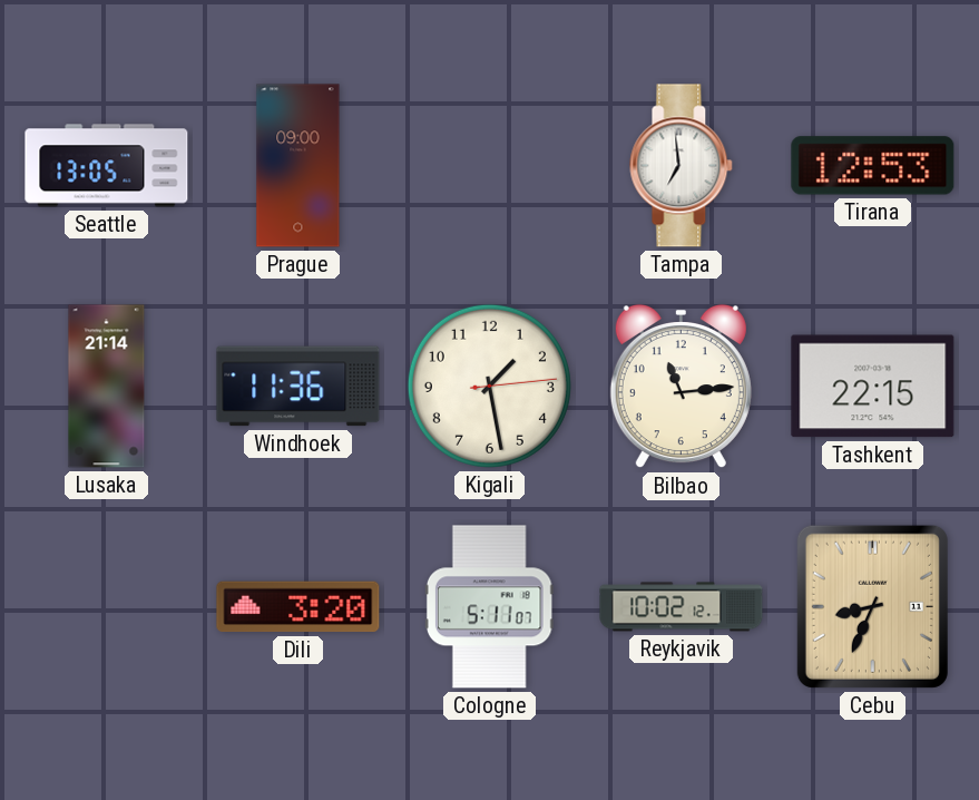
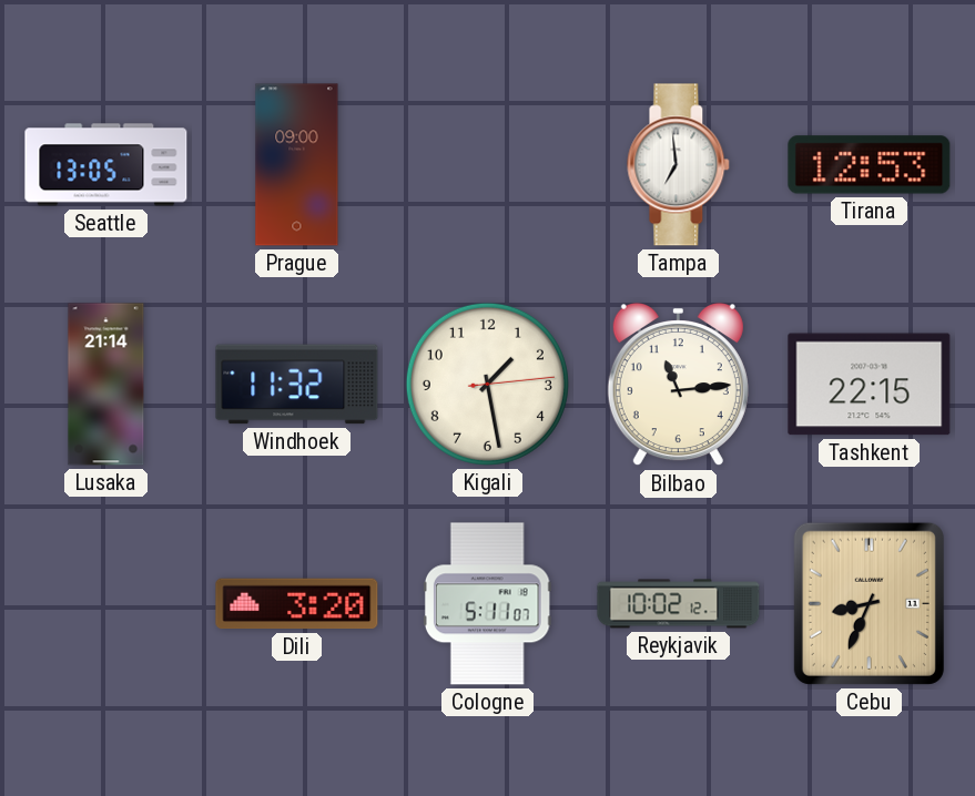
Windhoek: 11:36 -> 11:32
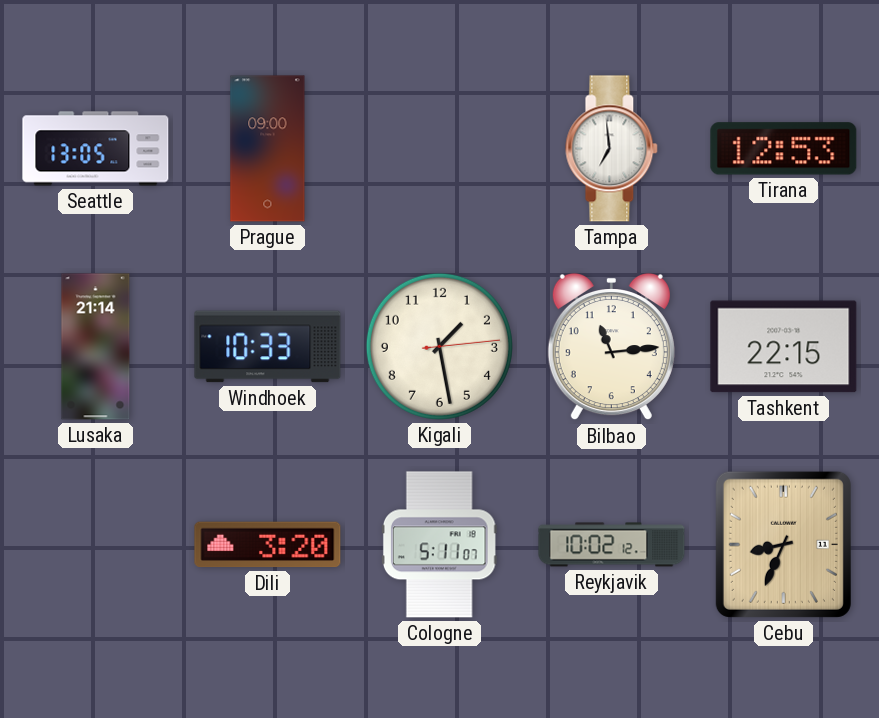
Windhoek: 11:32 -> 10:33
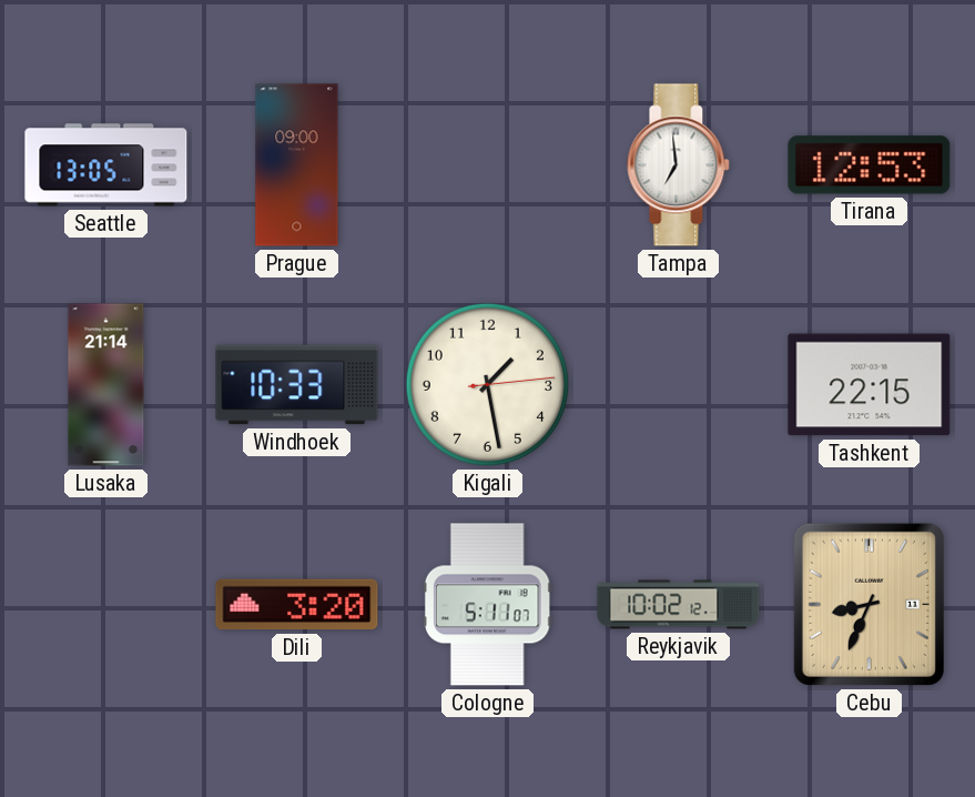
Bilbao: 11:14 -> none
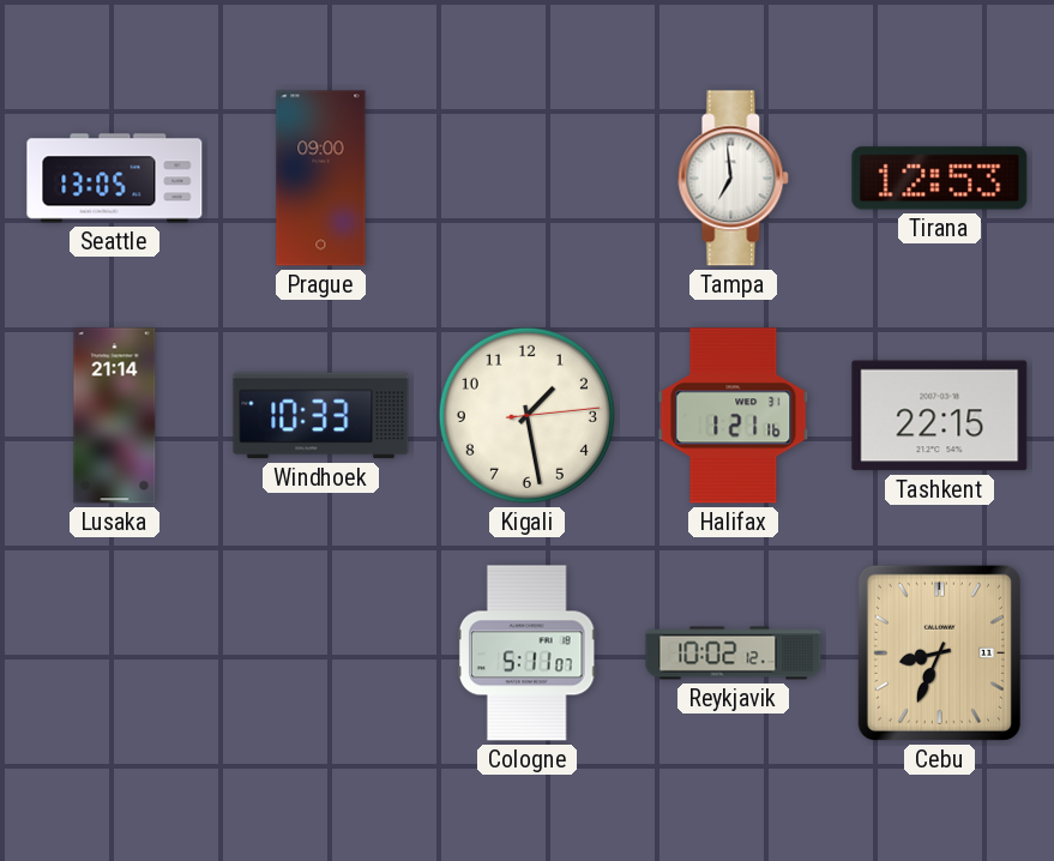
Halifax: none -> 1:21
Dili: 3:20 -> none
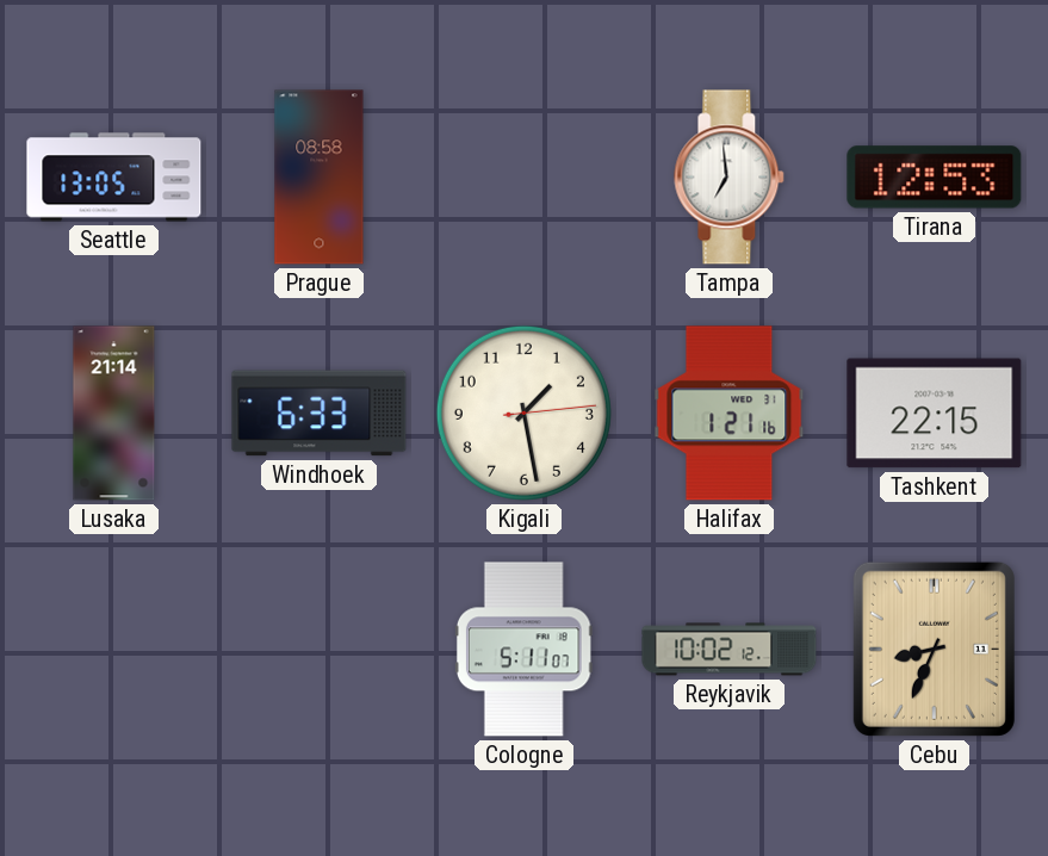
Prague: 09:00 -> 08:58
Windhoek: 10:33 -> 6:33
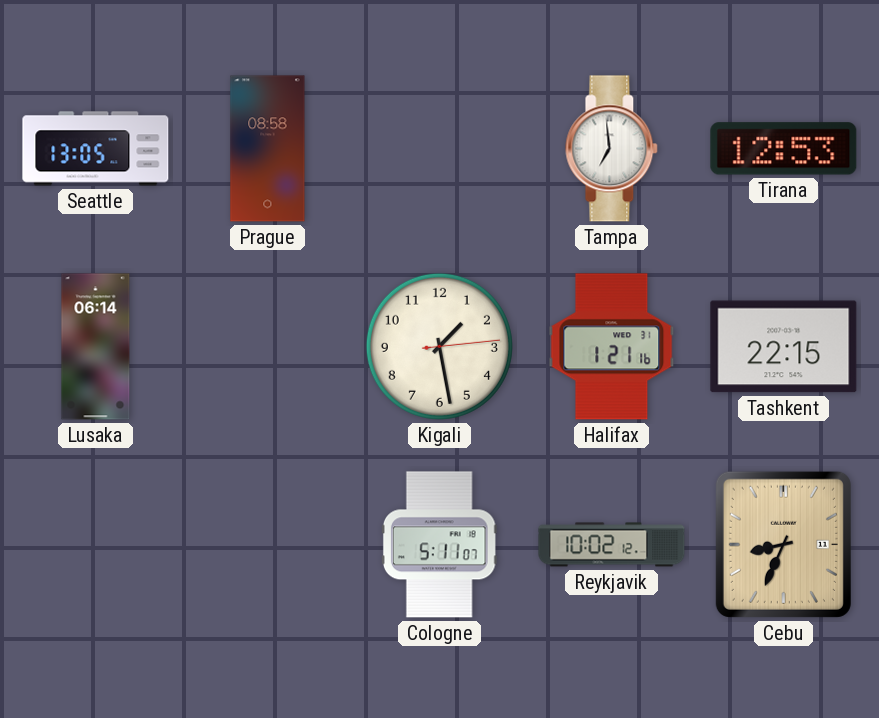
Lusaka: 21:14 -> 06:14
Windhoek: 6:33 -> none
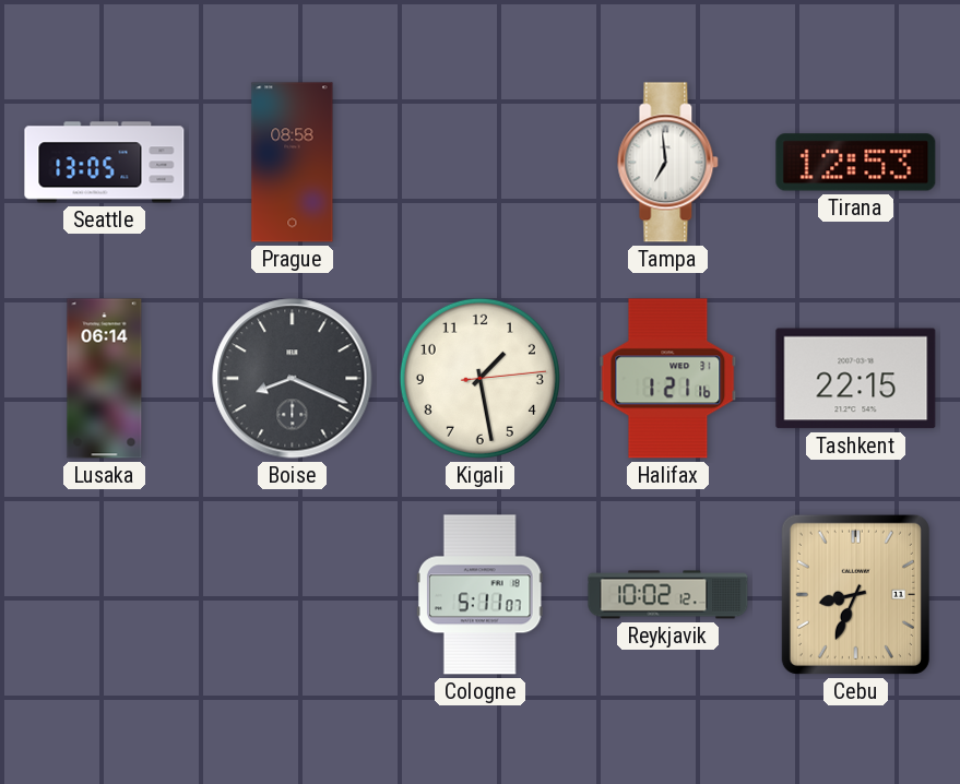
Boise: none -> 8:19
